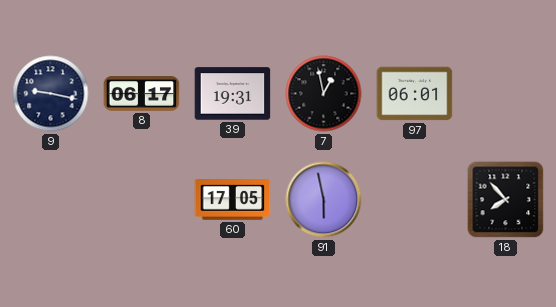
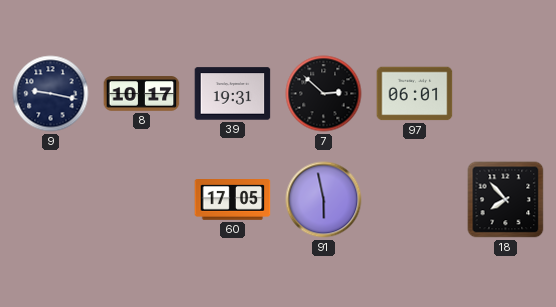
8: 06:17 -> 10:17
7: 12:58 -> 2:52
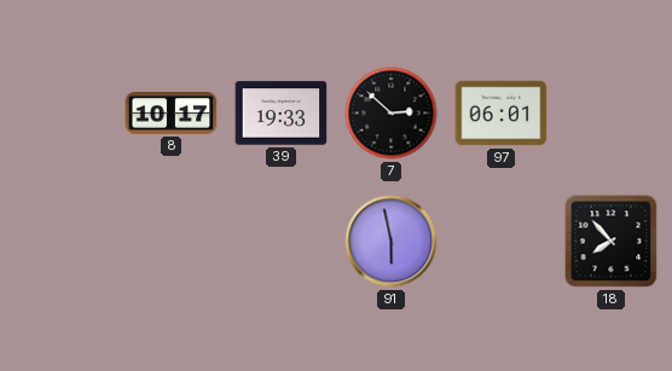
9: 9:17 -> none
39: 19:31 -> 19:33
60: 17:05 -> none
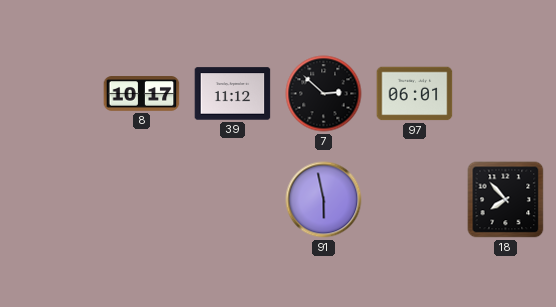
39: 19:33 -> 11:12
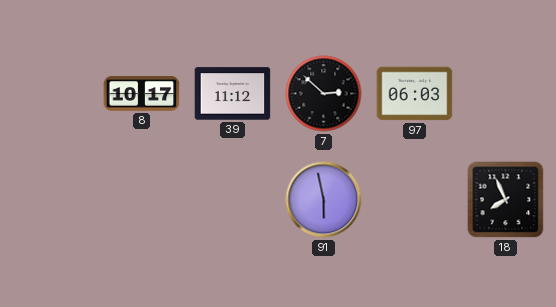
97: 06:01 -> 06:03
18: 7:53 -> 7:56
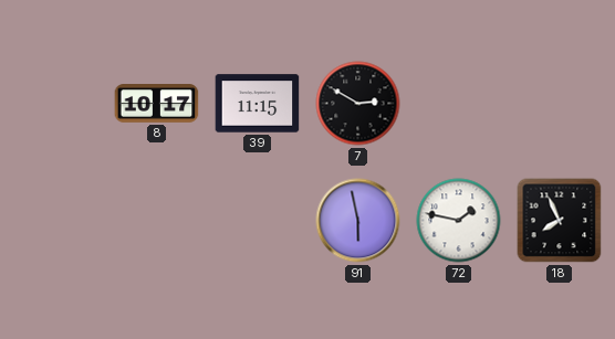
39: 11:12 -> 11:15
7: 2:52 -> 2:50
97: 06:03 -> none
72: none -> 1:47
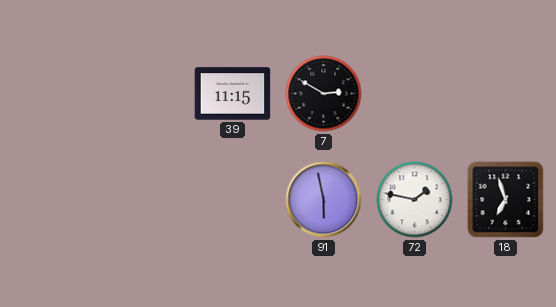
8: 10:17 -> none
18: 7:56 -> 6:57
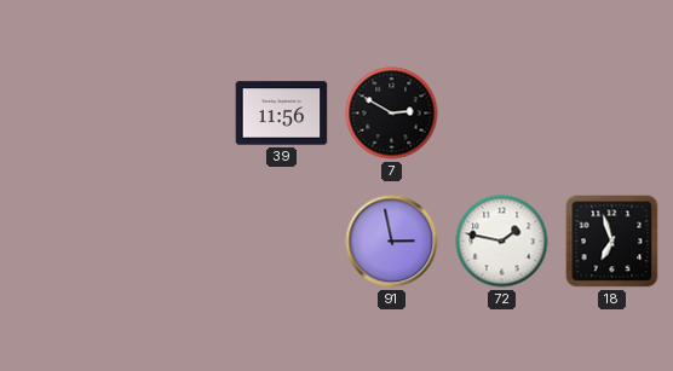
39: 11:15 -> 11:56
91: 5:58 -> 2:58
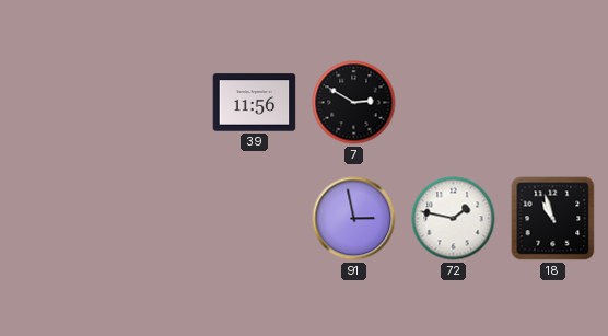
18: 6:57 -> 10:57
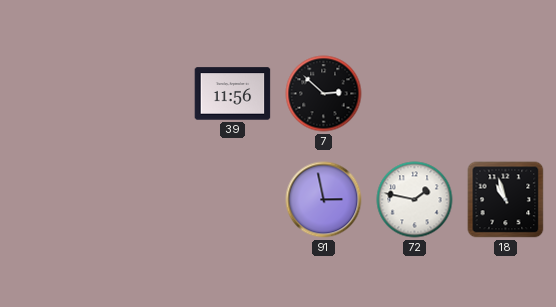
7: 2:50 -> 2:52
